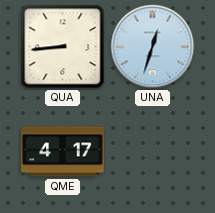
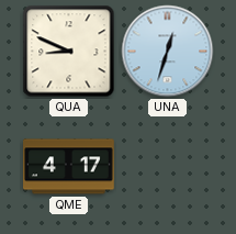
QUA: 8:44 -> 8:49
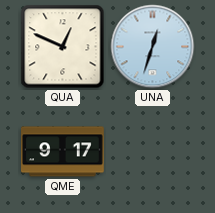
QUA: 8:49 -> 12:49
QME: 4:17 -> 9:17
